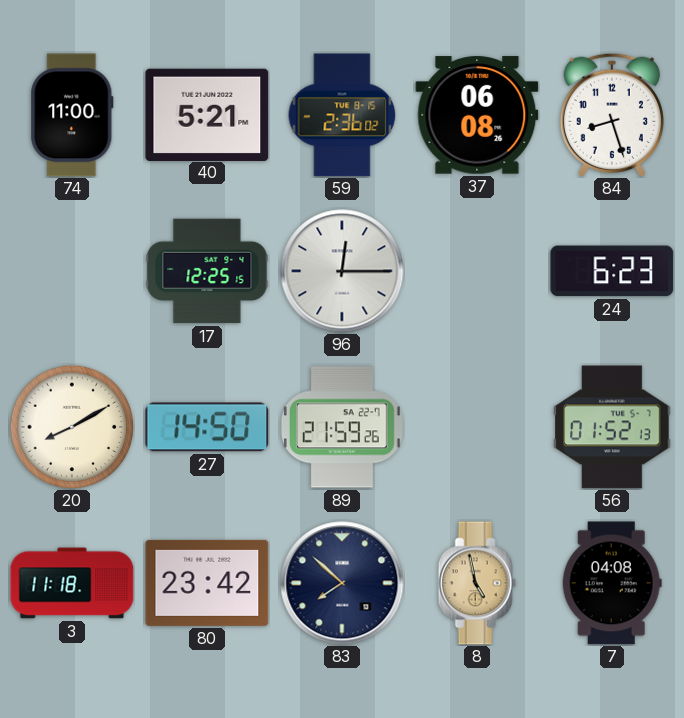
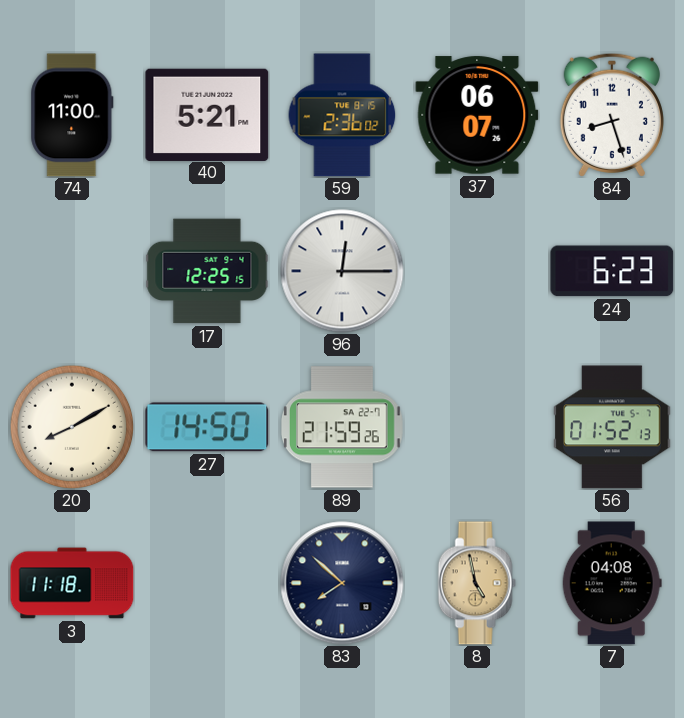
37: 06:08 -> 06:07
80: 23:42 -> none
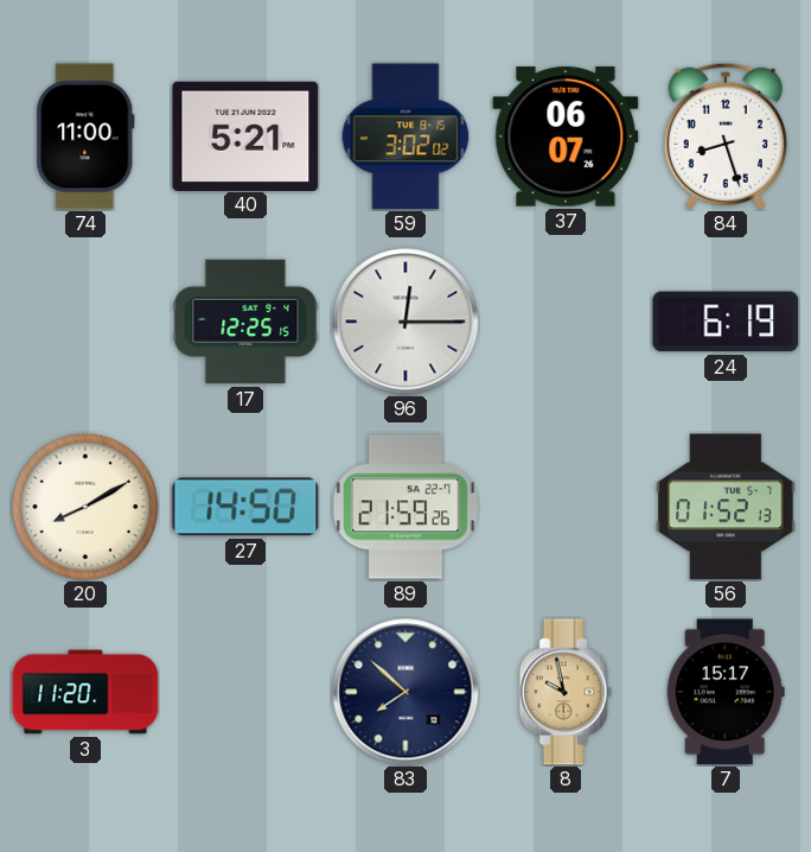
59: 2:36 -> 3:02
24: 6:23 -> 6:19
3: 11:18 -> 11:20
8: 4:58 -> 9:58
7: 04:08 -> 15:17
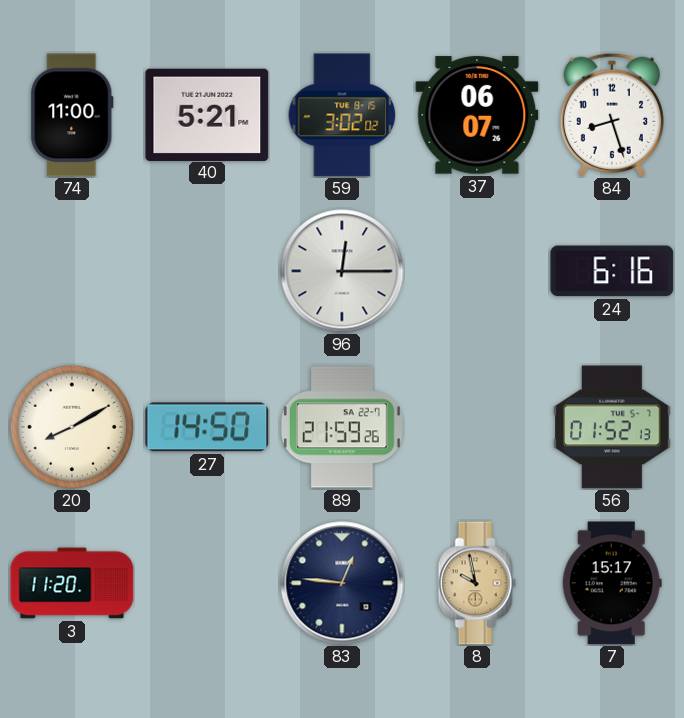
17: 12:25 -> none
24: 6:19 -> 6:16
83: 7:52 -> 12:46
